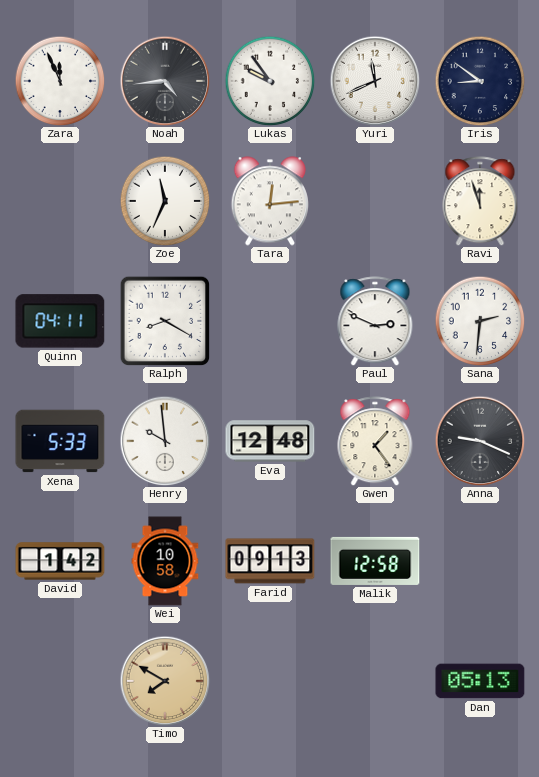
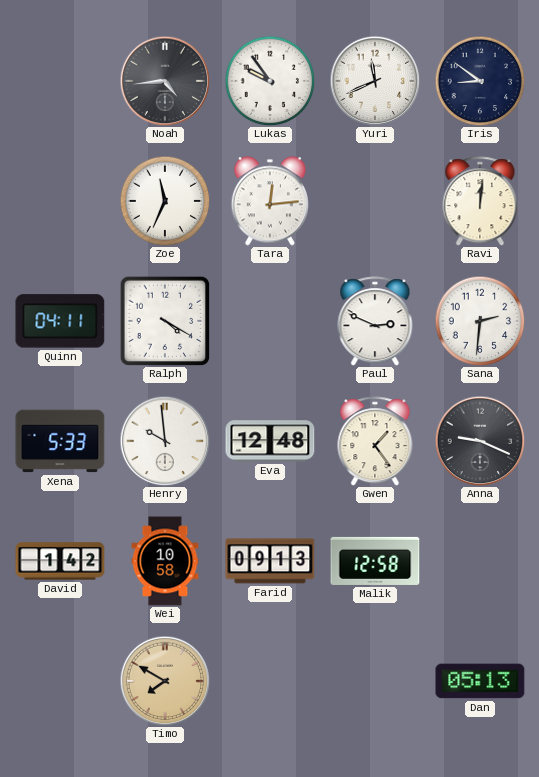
Zara: 11:56 -> none
Ravi: 11:57 -> 12:01
Ralph: 8:20 -> 4:20
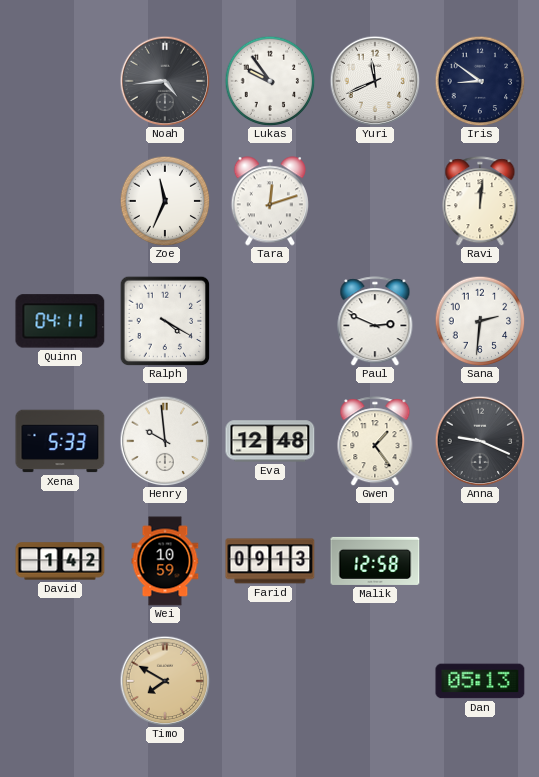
Tara: 12:14 -> 12:12
Wei: 10:58 -> 10:59
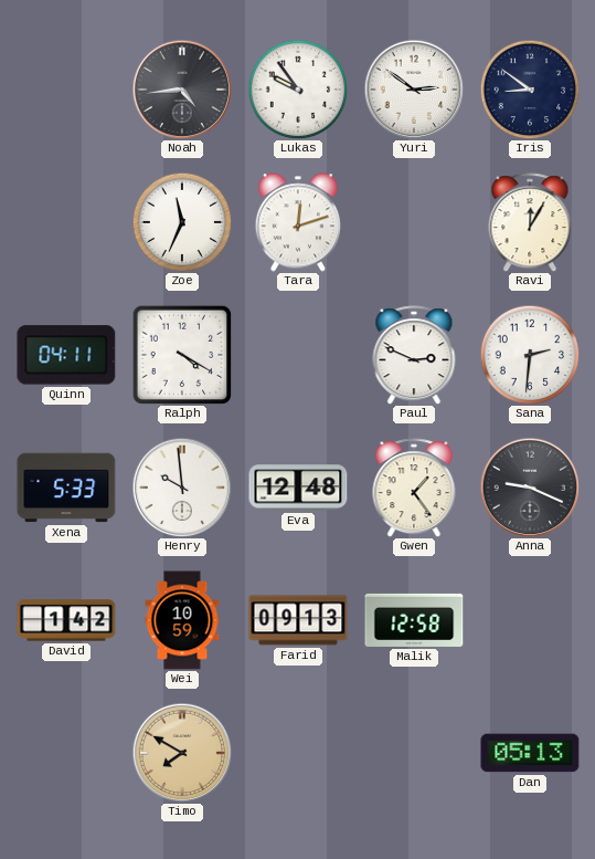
Yuri: 11:41 -> 2:51
Ravi: 12:01 -> 12:05
